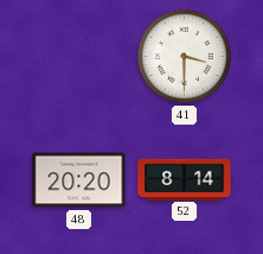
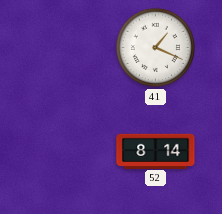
41: 3:30 -> 1:19
48: 20:20 -> none
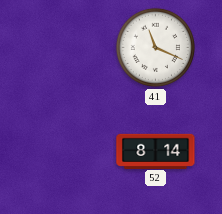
41: 1:19 -> 11:19
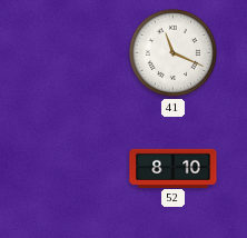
52: 8:14 -> 8:10
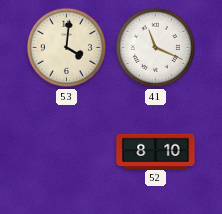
53: none -> 4:01
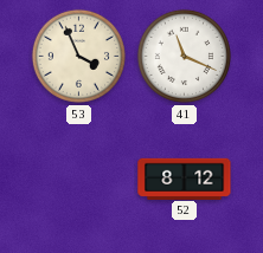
53: 4:01 -> 3:56
52: 8:10 -> 8:12
